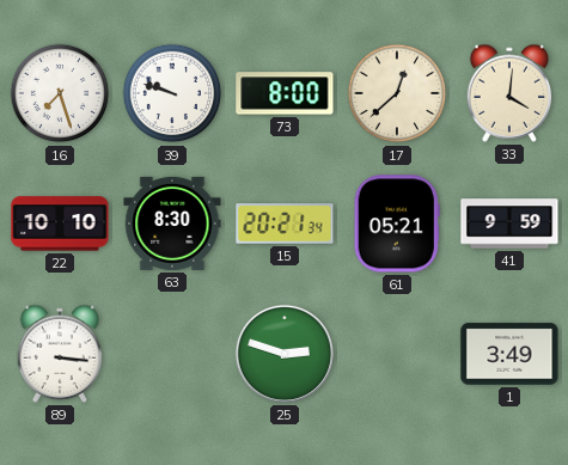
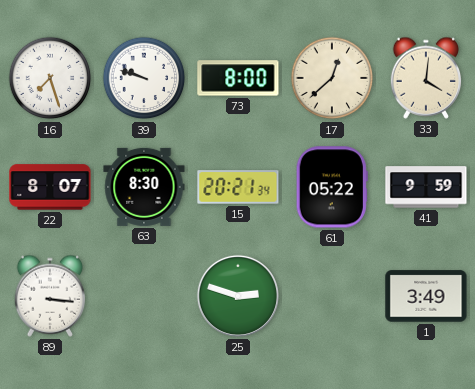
22: 10:10 -> 8:07
61: 05:21 -> 05:22
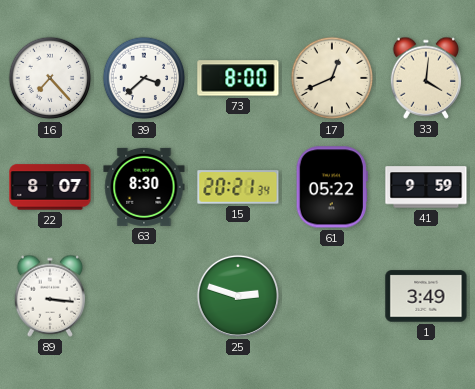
16: 7:27 -> 7:23
39: 9:48 -> 3:38
17: 12:38 -> 12:41
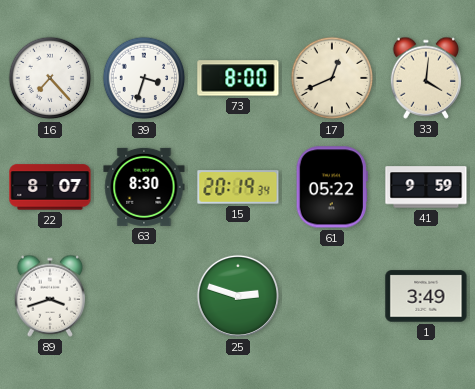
39: 3:38 -> 3:33
15: 20:21 -> 20:19
89: 3:16 -> 3:42
